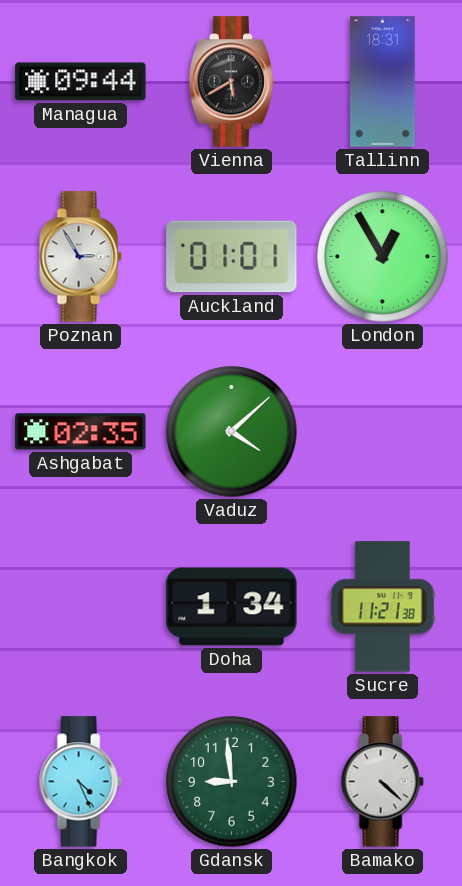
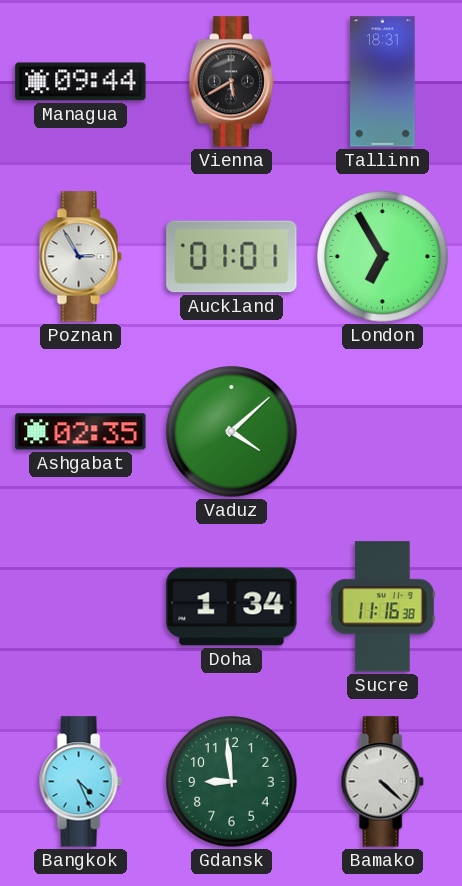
London: 12:55 -> 6:55
Sucre: 11:21 -> 11:16
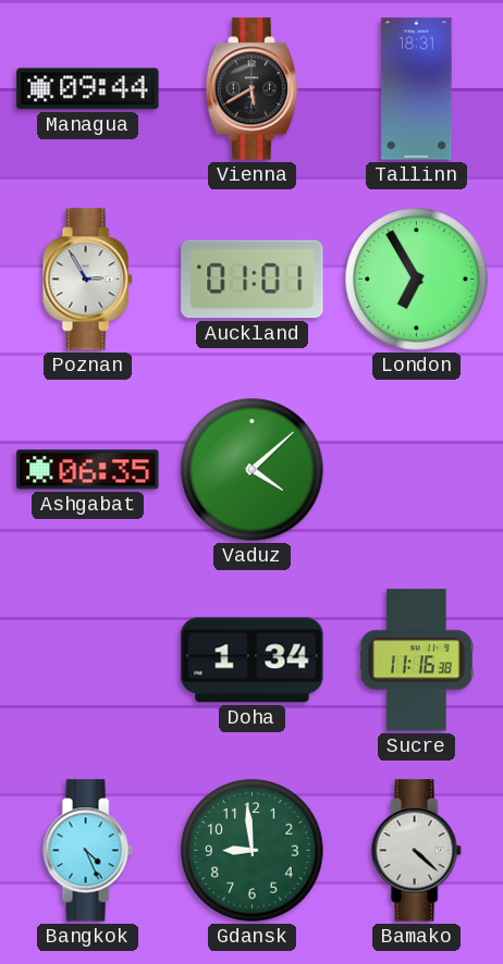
Ashgabat: 02:35 -> 06:35
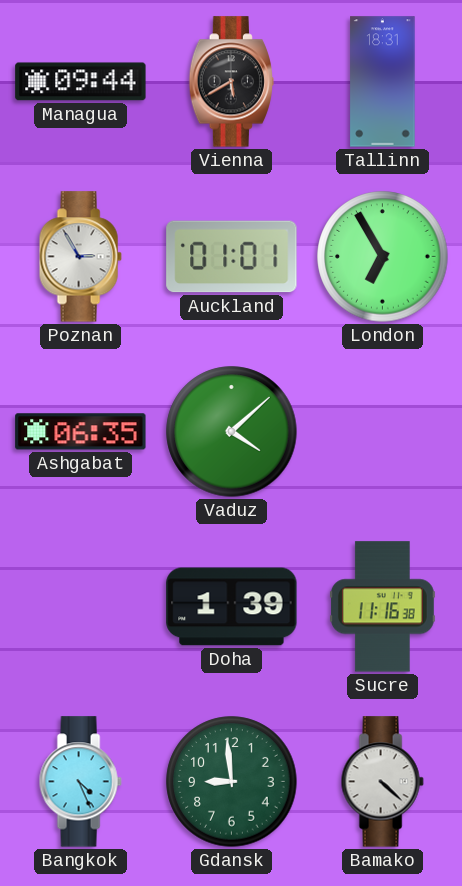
Doha: 1:34 -> 1:39
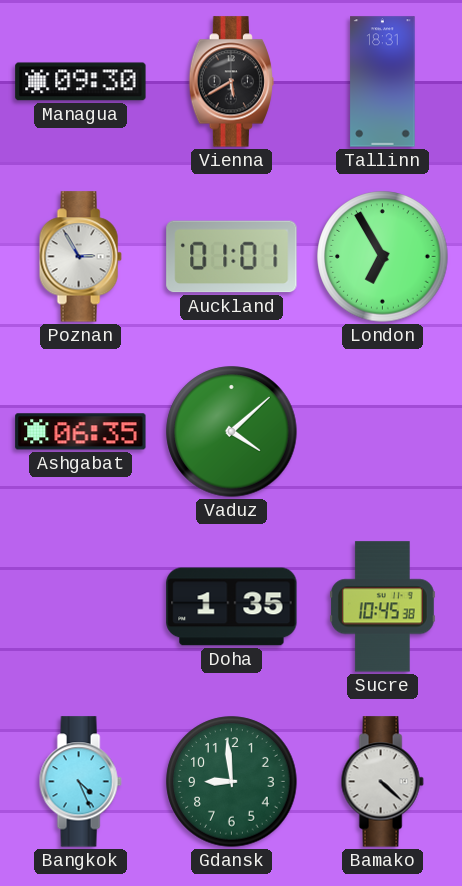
Managua: 09:44 -> 09:30
Doha: 1:39 -> 1:35
Sucre: 11:16 -> 10:45
